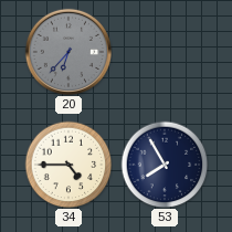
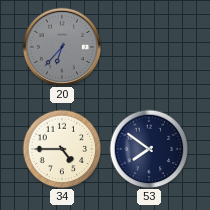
53: 7:55 -> 7:51
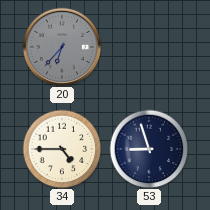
53: 7:51 -> 8:57
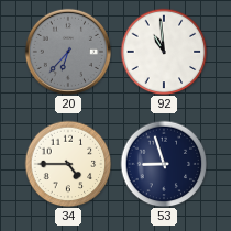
92: none -> 10:59
